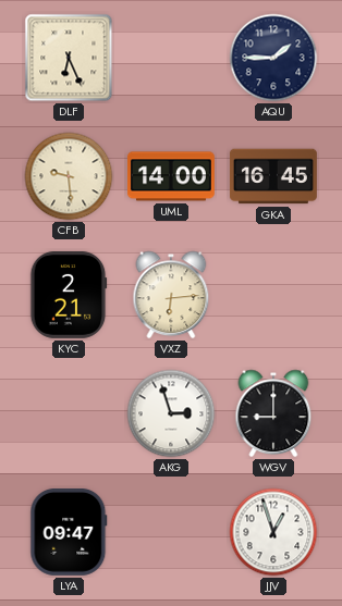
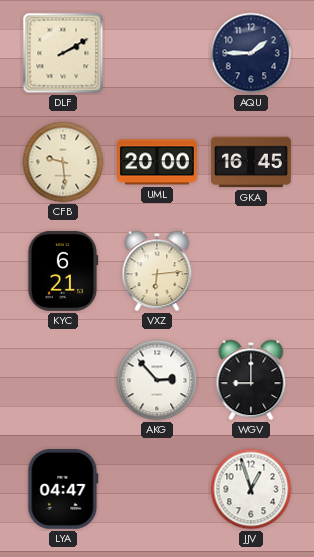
DLF: 6:26 -> 2:10
UML: 14:00 -> 20:00
KYC: 2:21 -> 6:21
AKG: 2:57 -> 2:53
LYA: 09:47 -> 04:47
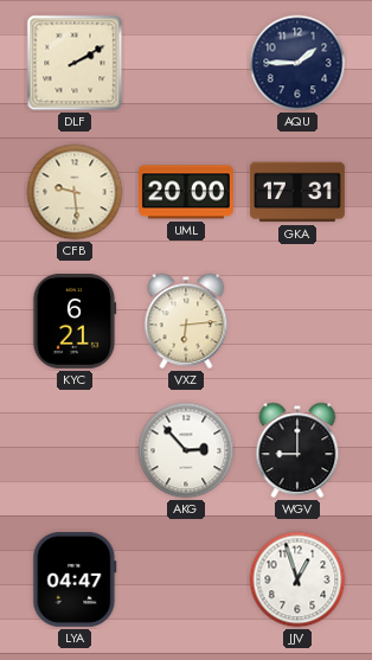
GKA: 16:45 -> 17:31
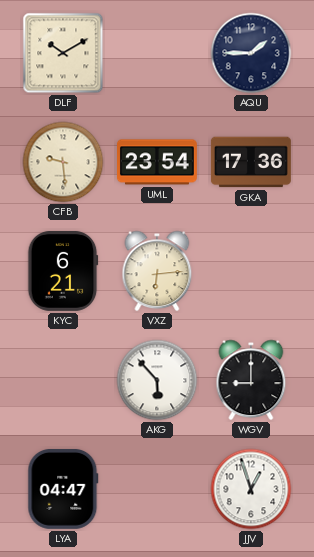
DLF: 2:10 -> 10:10
UML: 20:00 -> 23:54
GKA: 17:31 -> 17:36
AKG: 2:53 -> 5:53
